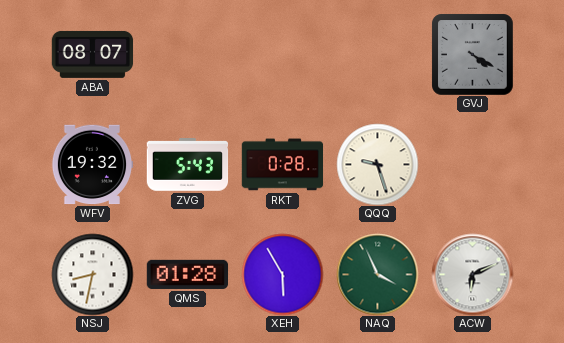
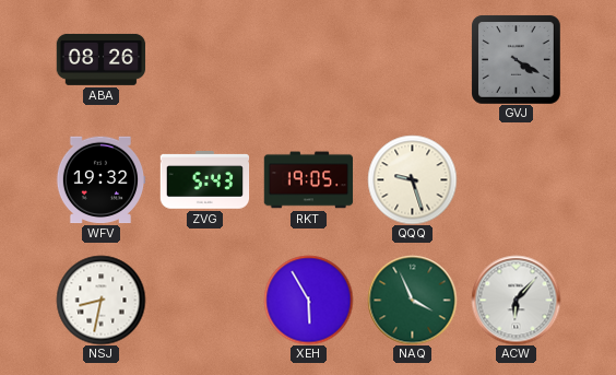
ABA: 08:07 -> 08:26
RKT: 0:28 -> 19:05
QMS: 01:28 -> none
ACW: 6:11 -> 6:07
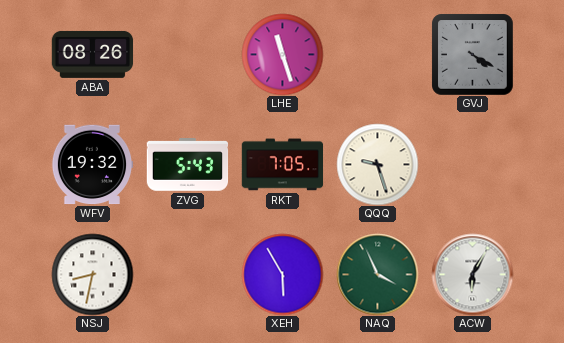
LHE: none -> 11:27
RKT: 19:05 -> 7:05
ACW: 6:07 -> 6:05
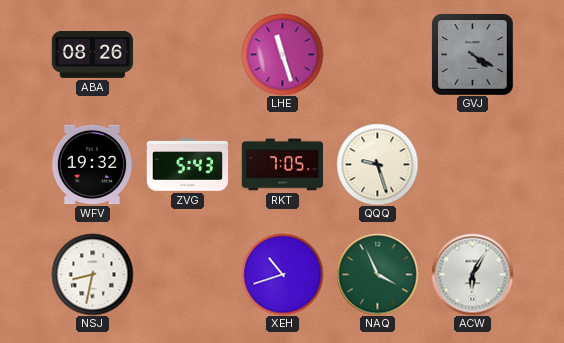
XEH: 5:55 -> 10:42
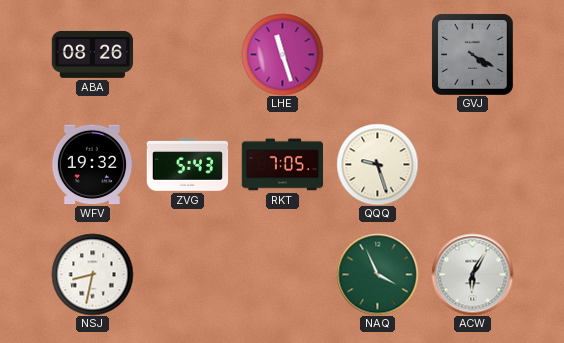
XEH: 10:42 -> none
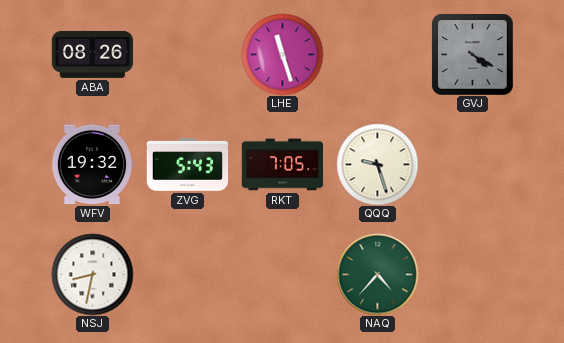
NAQ: 3:56 -> 4:37
ACW: 6:05 -> none
